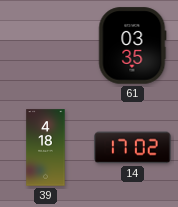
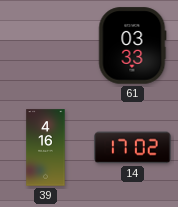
61: 03:35 -> 03:33
39: 4:18 -> 4:16
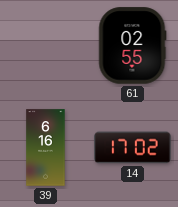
61: 03:33 -> 02:55
39: 4:16 -> 6:16
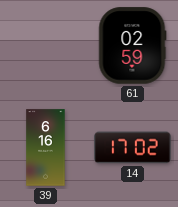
61: 02:55 -> 02:59
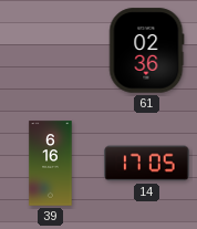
61: 02:59 -> 02:36
14: 17:02 -> 17:05
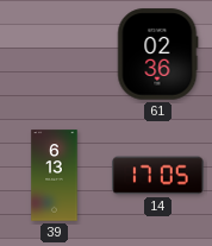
39: 6:16 -> 6:13
